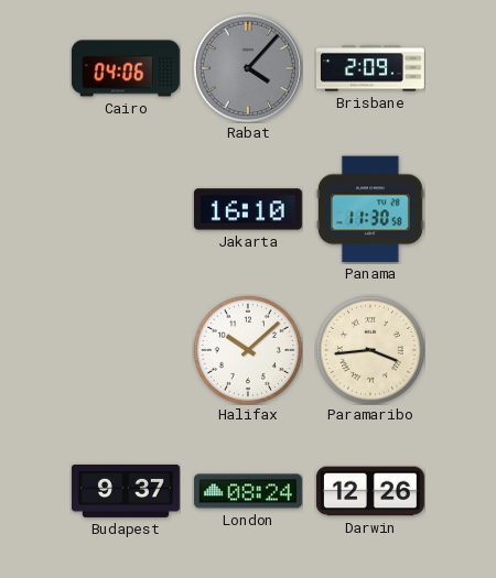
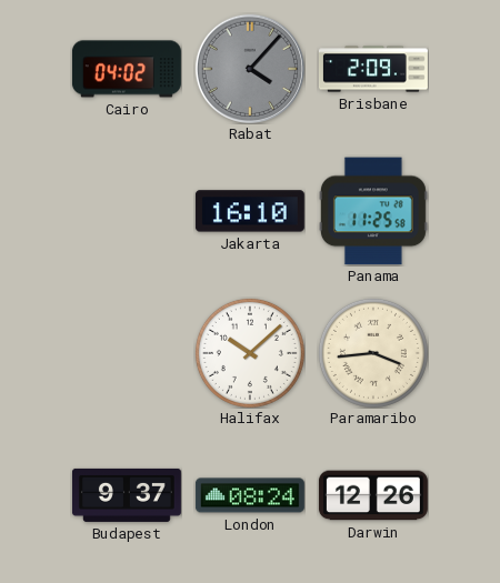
Cairo: 04:06 -> 04:02
Panama: 11:30 -> 11:25
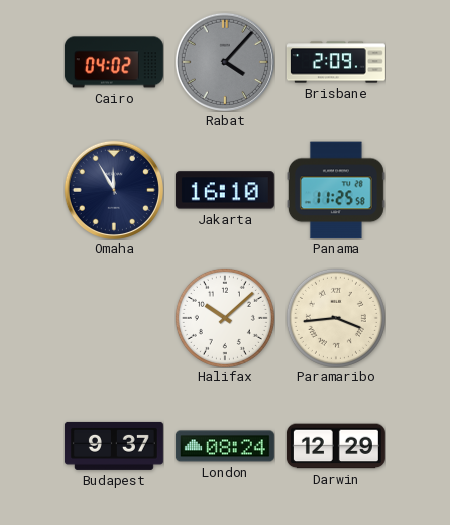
Omaha: none -> 11:55
Darwin: 12:26 -> 12:29
